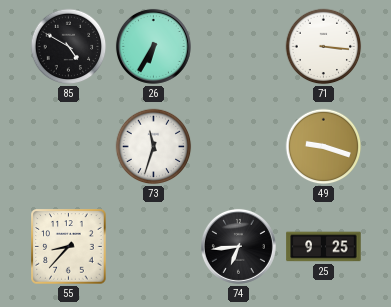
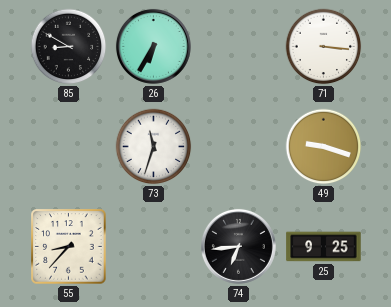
85: 4:50 -> 8:50
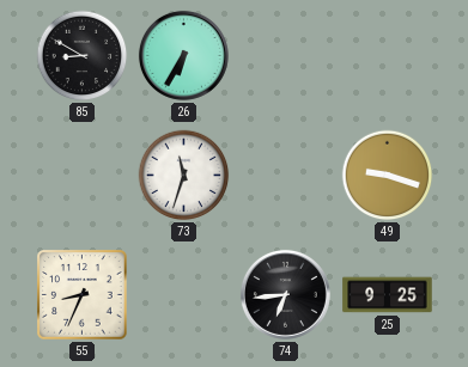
71: 3:16 -> none
55: 8:37 -> 8:34
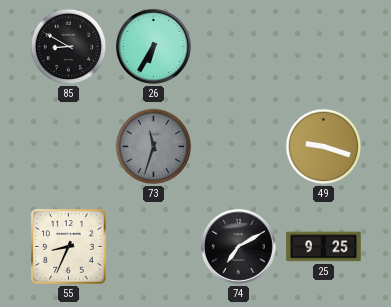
73 dial: white -> grey
74: 6:44 -> 7:10
